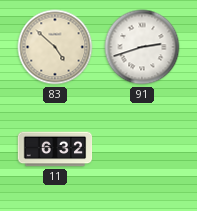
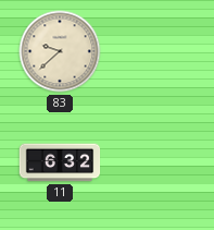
83: 4:52 -> 9:38
91: 2:42 -> none
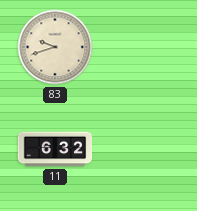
83: 9:38 -> 9:42
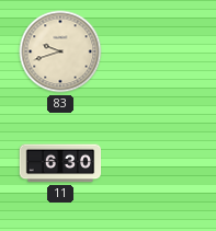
11: 6:32 -> 6:30
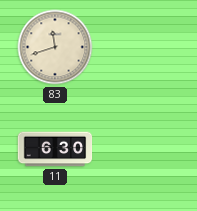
83: 9:42 -> 11:42
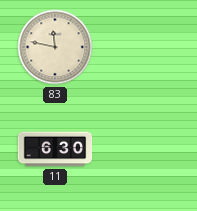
83: 11:42 -> 11:47
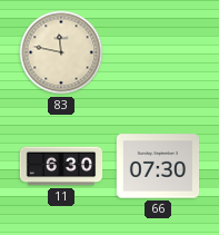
66: none -> 07:30
